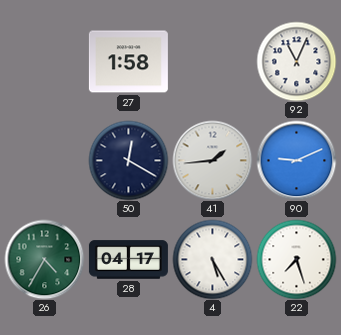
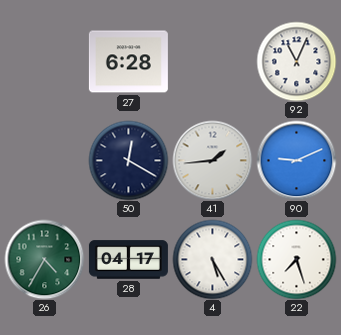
27: 1:58 -> 6:28
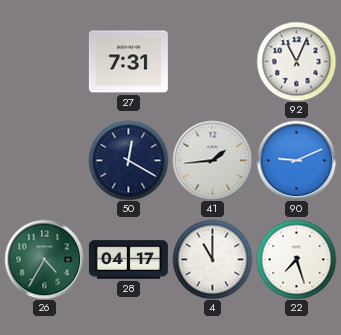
27: 6:28 -> 7:31
4: 5:25 -> 11:00
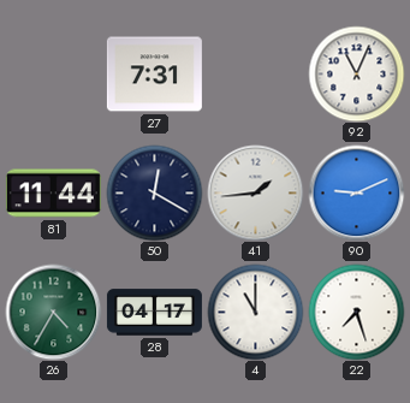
81: none -> 11:44
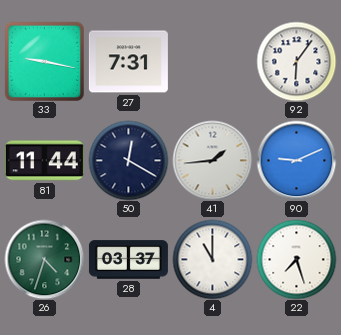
33: none -> 9:17
92: 11:04 -> 6:06
26: 4:35 -> 4:33
28: 04:17 -> 03:37
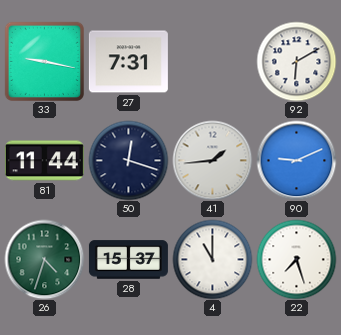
92: 6:06 -> 6:10
50: 12:20 -> 12:18
28: 03:37 -> 15:37
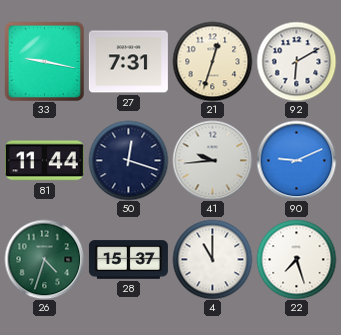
21: none -> 12:33
41: 1:44 -> 9:44
